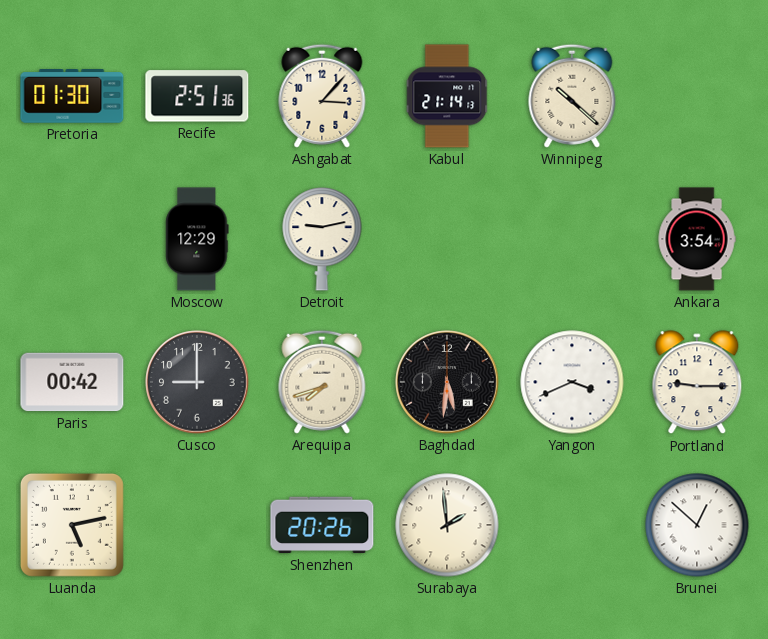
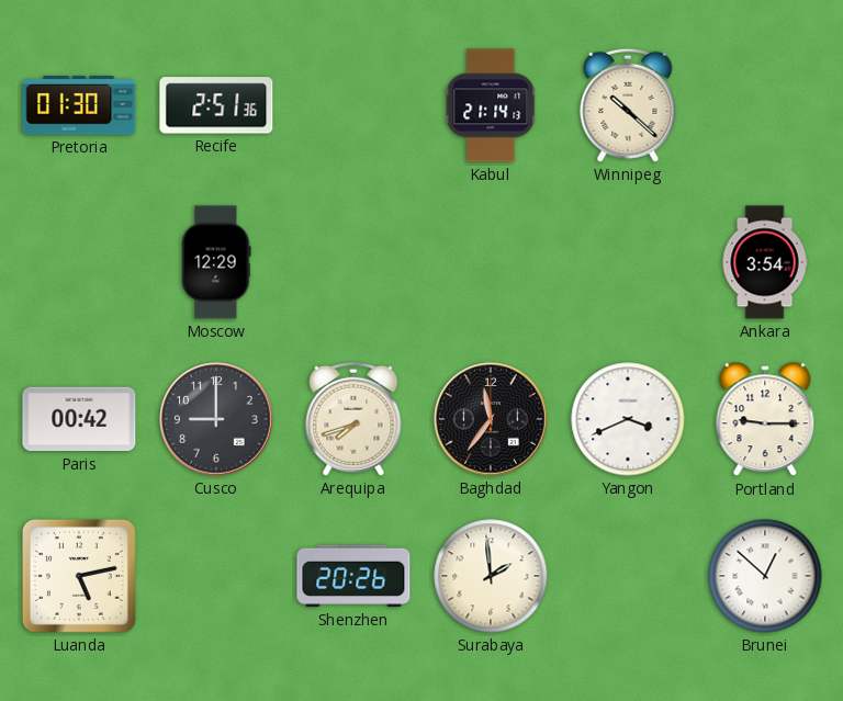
Ashgabat: 3:07 -> none
Detroit: 9:13 -> none
Baghdad: 5:31 -> 11:36
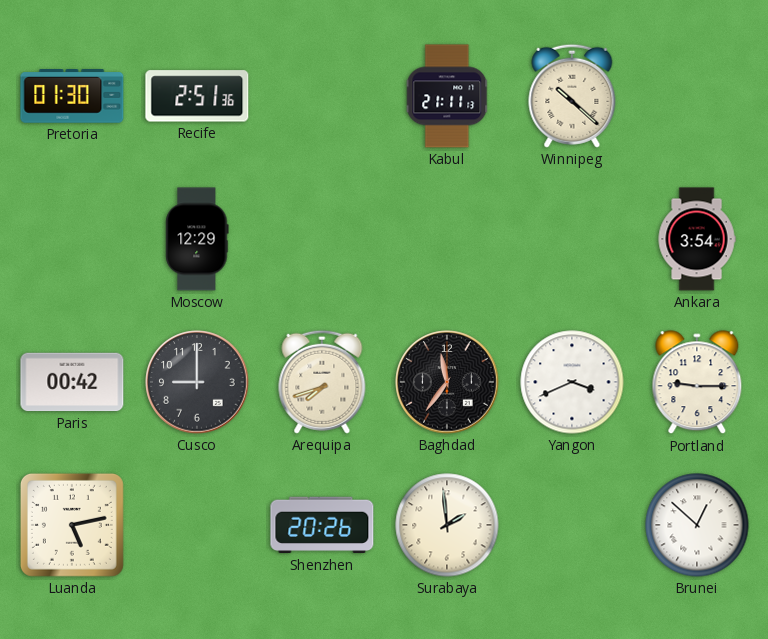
Kabul: 21:14 -> 21:11
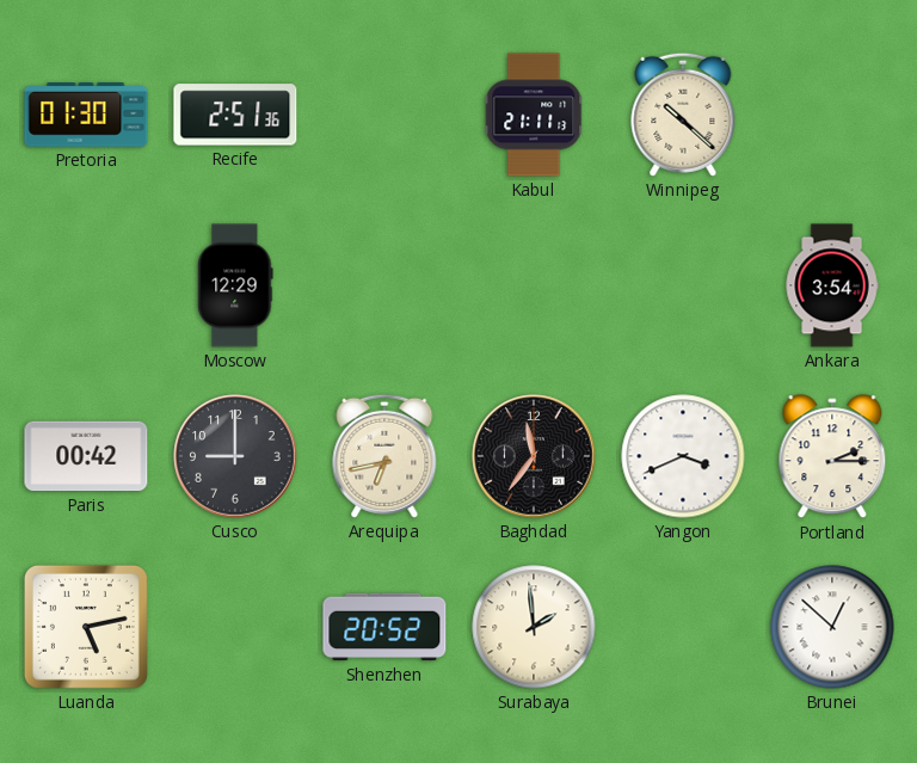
Arequipa: 7:42 -> 6:43
Portland: 9:15 -> 2:15
Shenzhen: 20:26 -> 20:52
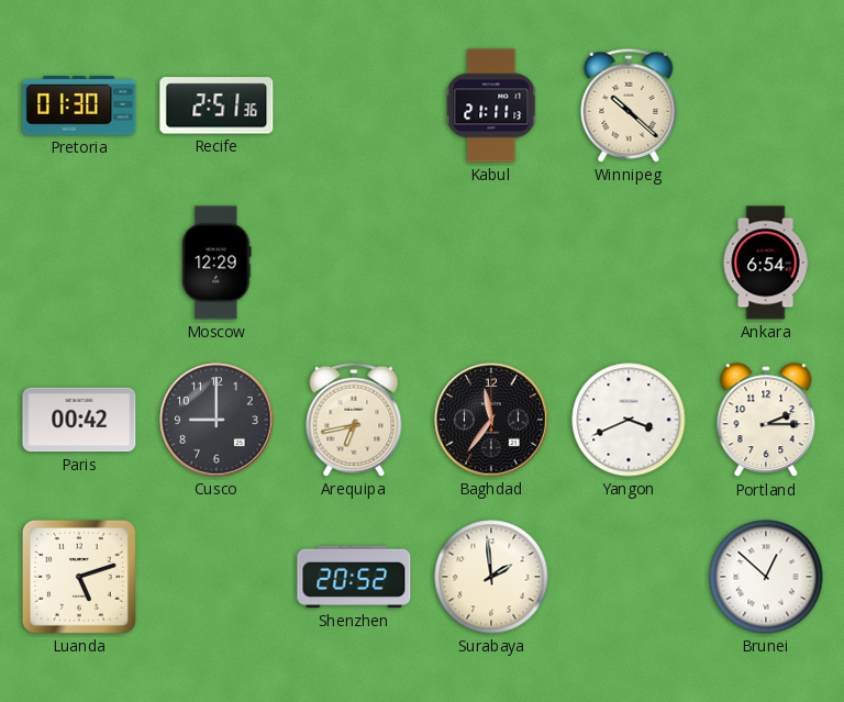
Ankara: 3:54 -> 6:54
Luanda: 5:13 -> 5:12
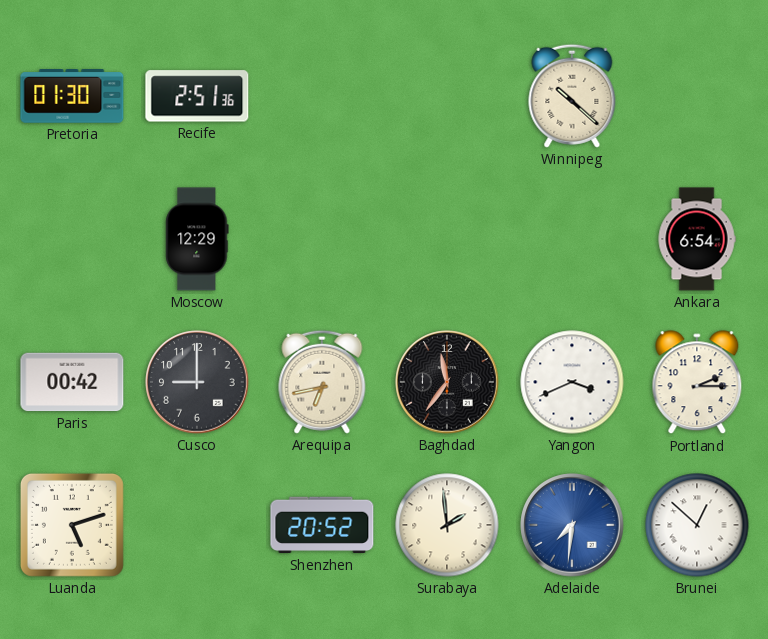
Kabul: 21:11 -> none
Adelaide: none -> 7:31
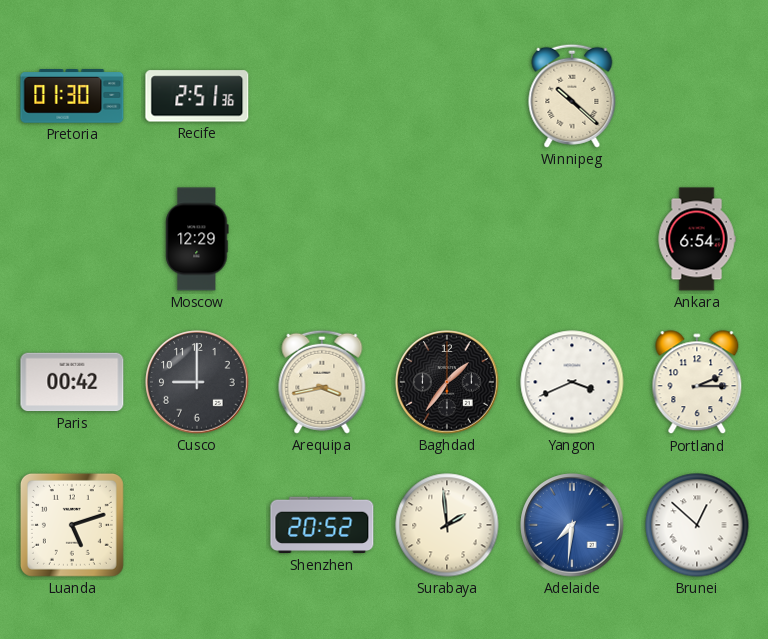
Arequipa: 6:43 -> 3:43
Baghdad: 11:36 -> 1:36
